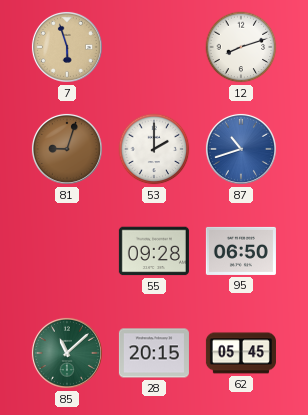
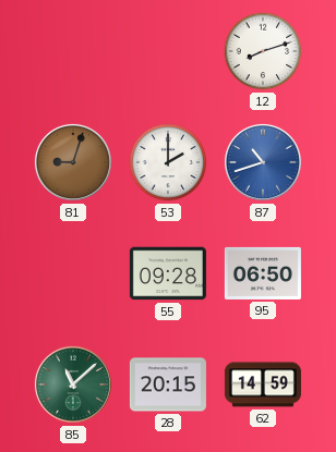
7: 5:57 -> none
62: 05:45 -> 14:59
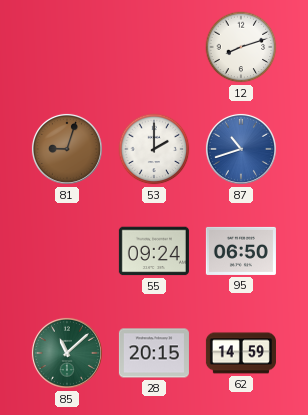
55: 09:28 -> 09:24
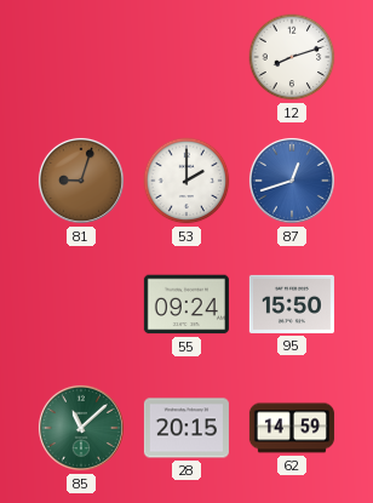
87: 10:42 -> 12:42
95: 06:50 -> 15:50
